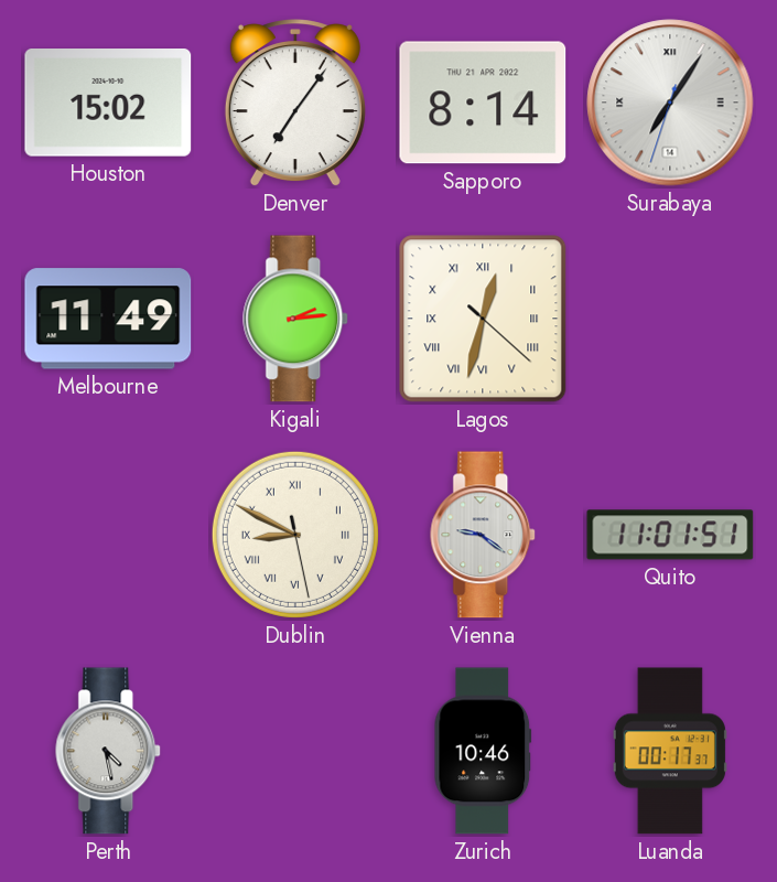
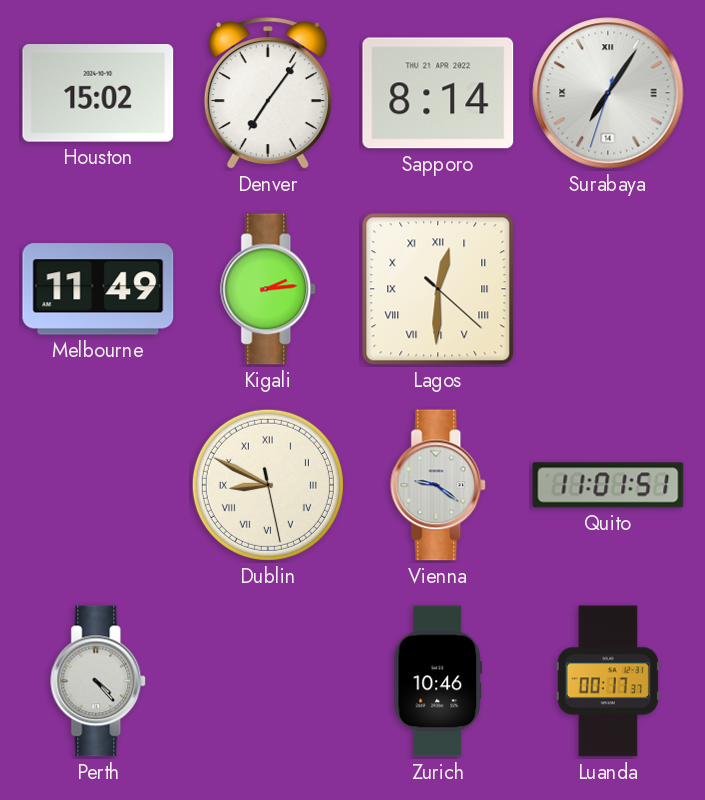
Lagos: 12:32 -> 12:30
Perth: 4:28 -> 4:23
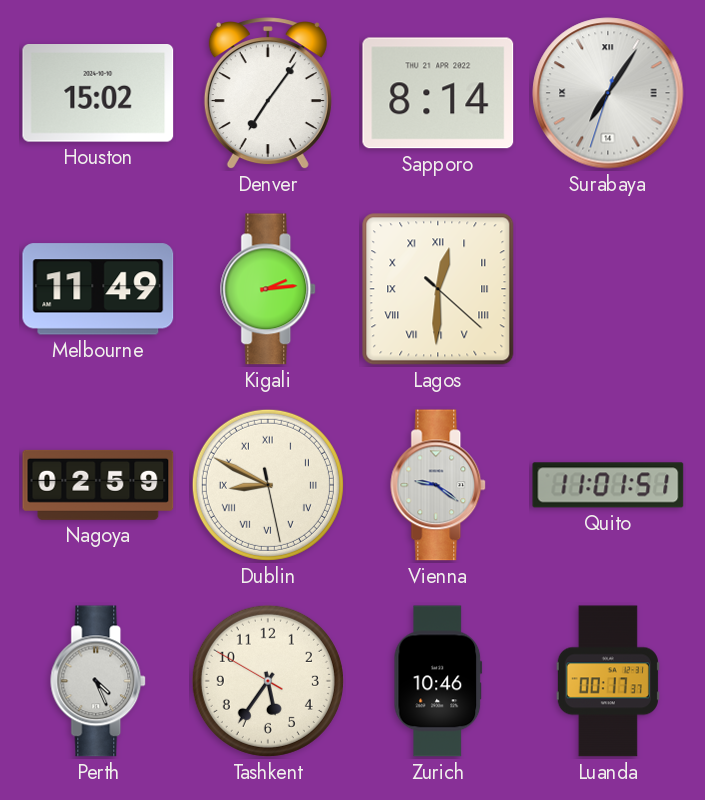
Nagoya: none -> 02:59
Perth: 4:23 -> 4:26
Tashkent: none -> 5:35
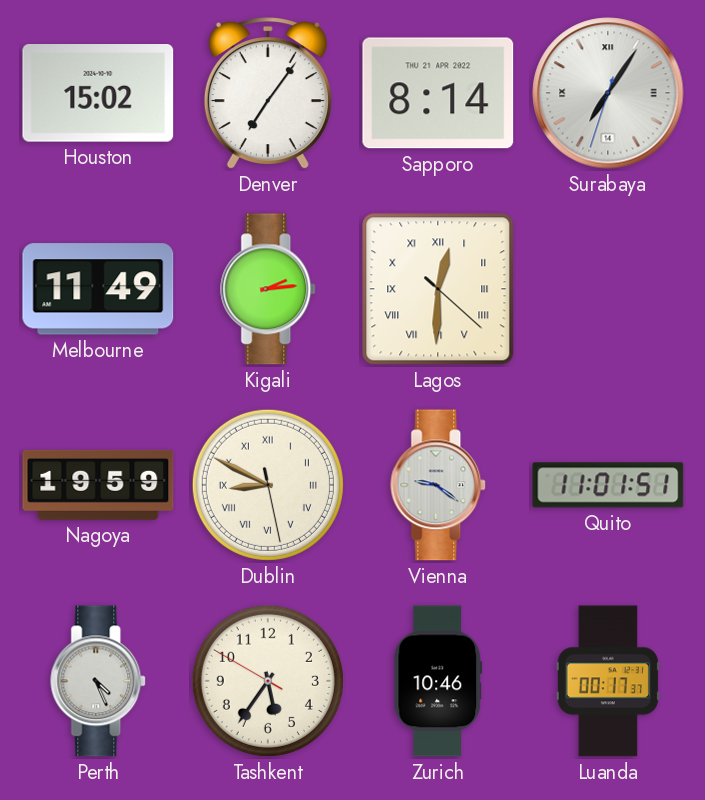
Nagoya: 02:59 -> 19:59
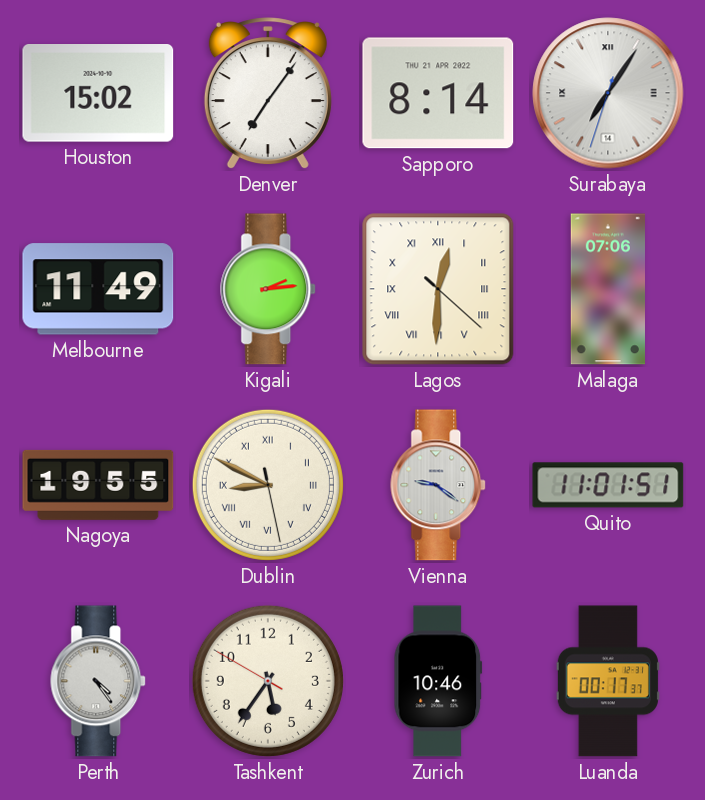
Malaga: none -> 07:06
Nagoya: 19:59 -> 19:55
Perth: 4:26 -> 4:24
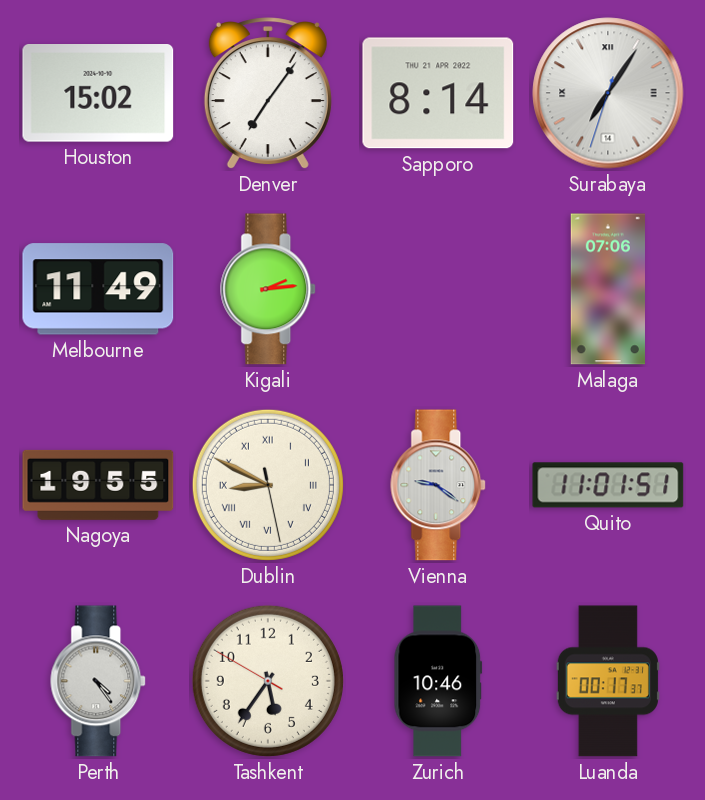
Lagos: 12:30 -> none
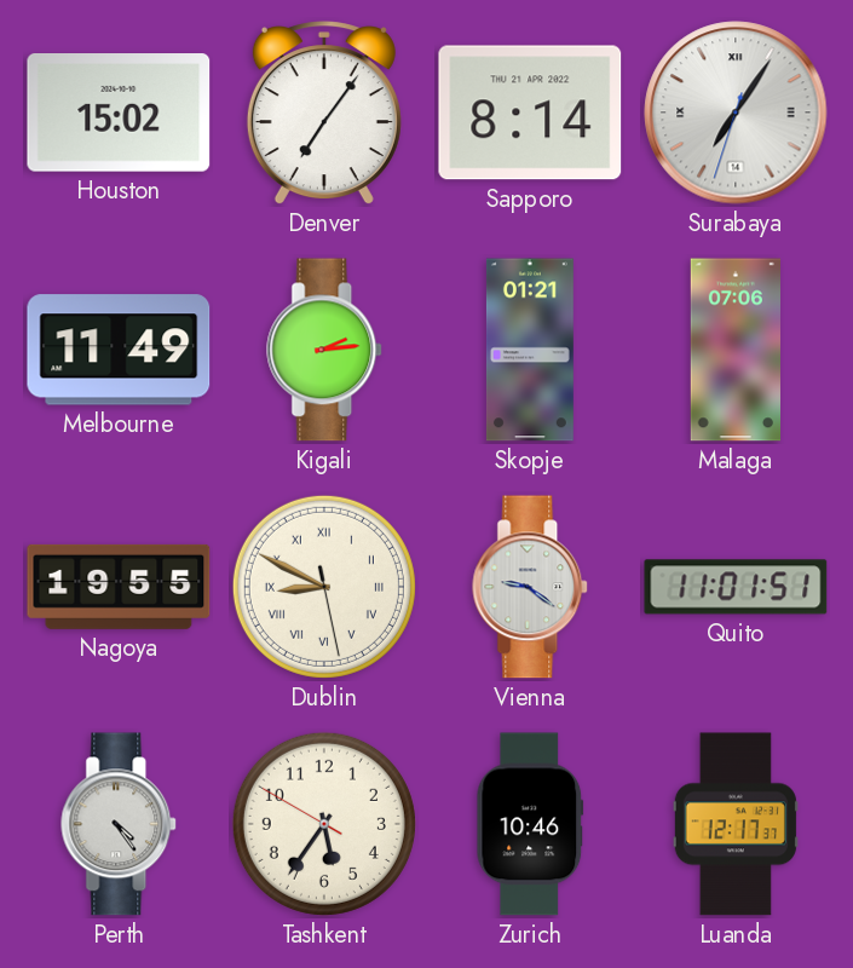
Skopje: none -> 01:21
Luanda: 00:17 -> 12:17
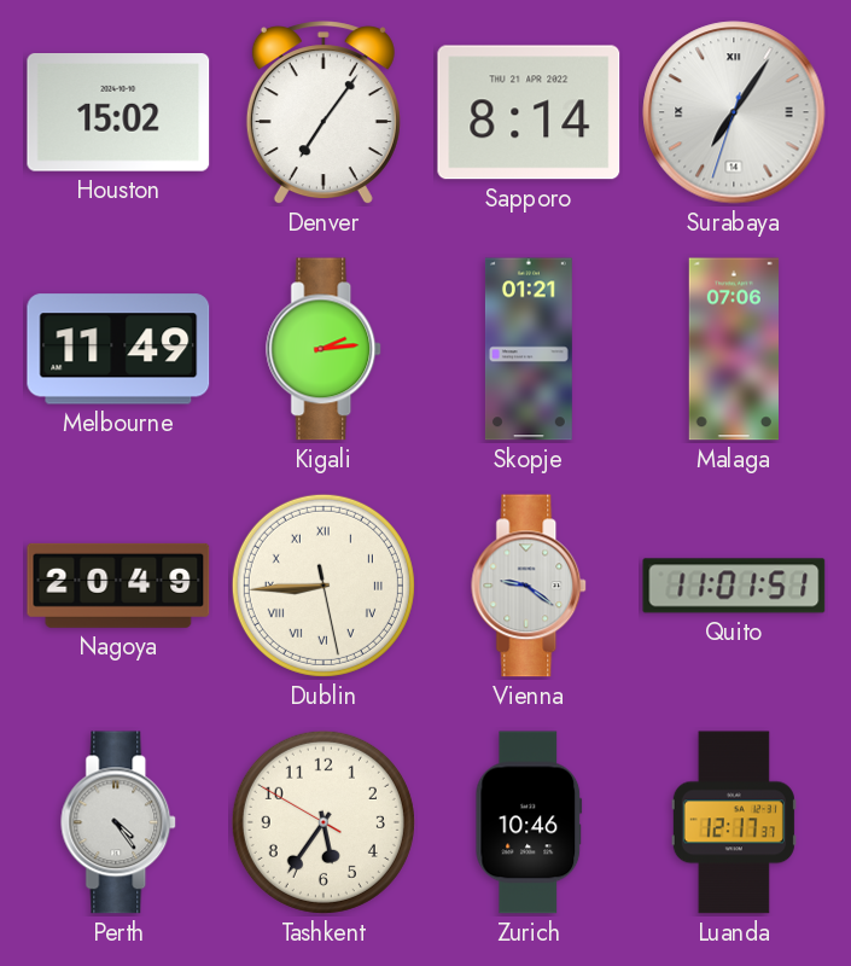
Nagoya: 19:55 -> 20:49
Dublin: 8:49 -> 8:44
